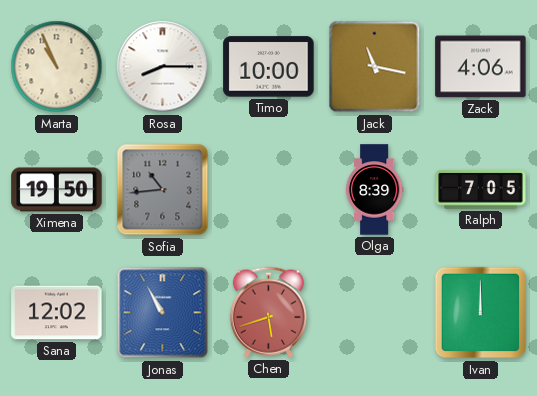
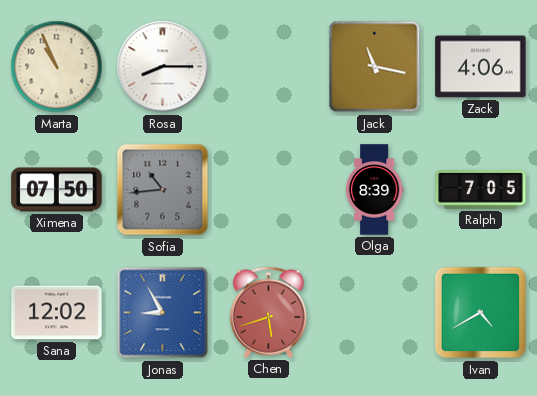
Timo: 10:00 -> none
Ximena: 19:50 -> 07:50
Jonas: 10:55 -> 8:55
Ivan: 12:00 -> 4:40
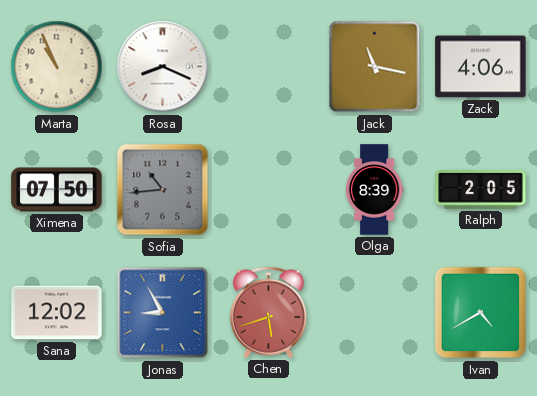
Rosa: 8:15 -> 8:19
Ralph: 7:05 -> 2:05
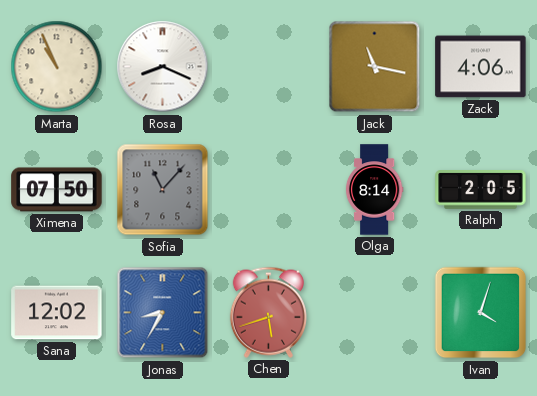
Sofia: 10:44 -> 11:07
Olga: 8:39 -> 8:14
Jonas: 8:55 -> 8:35
Ivan: 4:40 -> 4:03
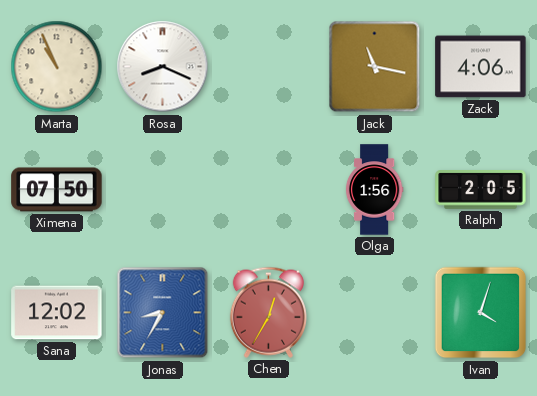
Sofia: 11:07 -> none
Olga: 8:14 -> 1:56
Chen: 5:42 -> 12:35
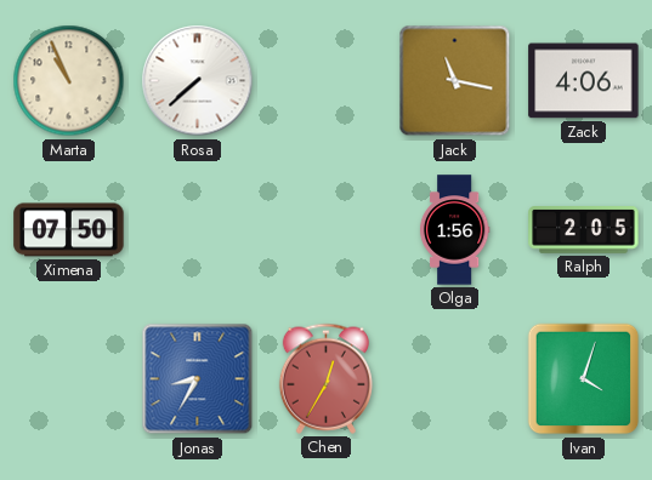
Rosa: 8:19 -> 7:38
Sana: 12:02 -> none
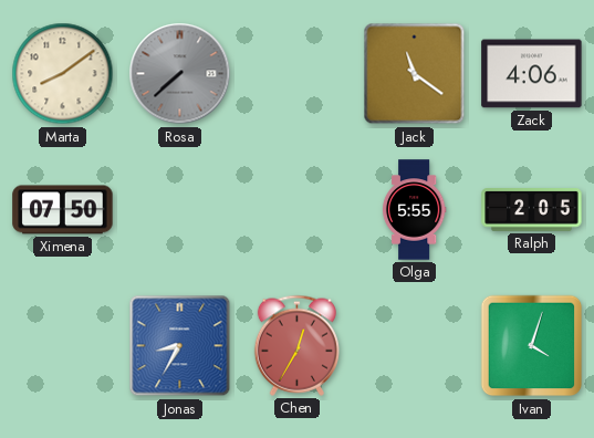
Marta: 10:56 -> 8:09
Rosa dial: white -> grey
Jack: 11:17 -> 11:21
Olga: 1:56 -> 5:55
